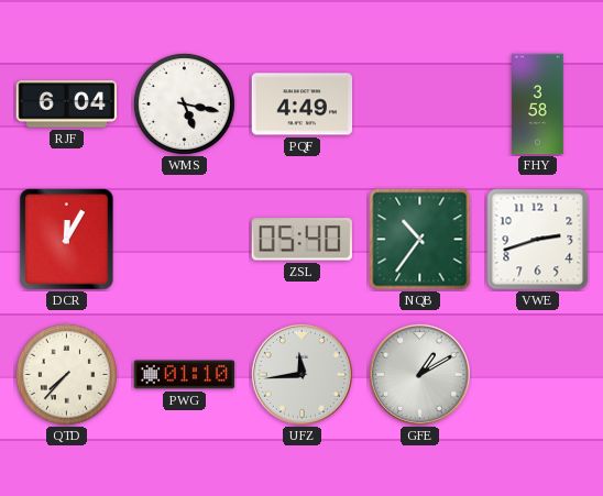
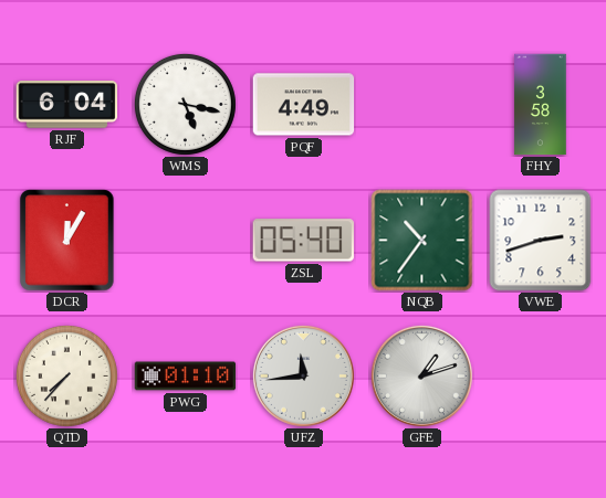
GFE: 1:10 -> 1:12
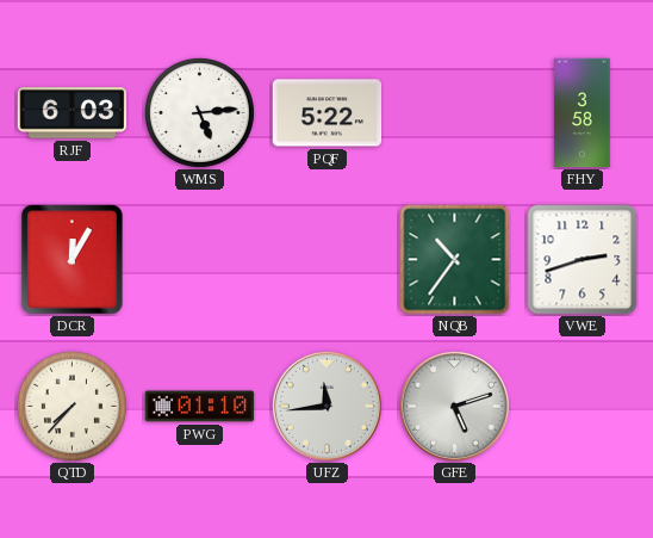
RJF: 6:04 -> 6:03
WMS: 5:17 -> 5:14
PQF: 4:49 -> 5:22
ZSL: 05:40 -> none
GFE: 1:12 -> 5:12
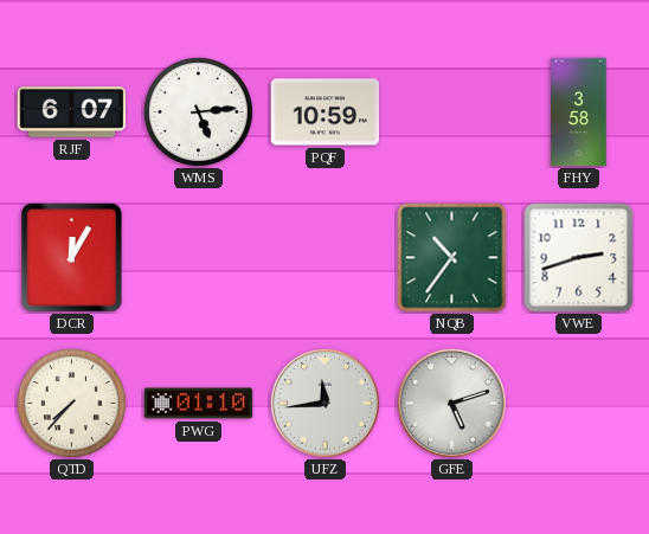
RJF: 6:03 -> 6:07
PQF: 5:22 -> 10:59
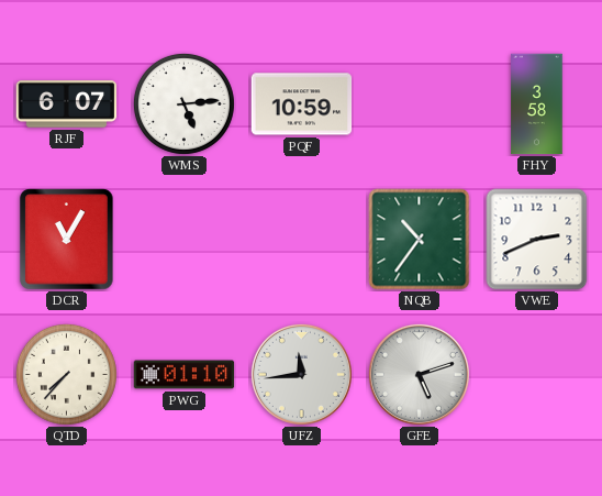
DCR: 12:05 -> 11:05
VWE: 2:42 -> 2:41
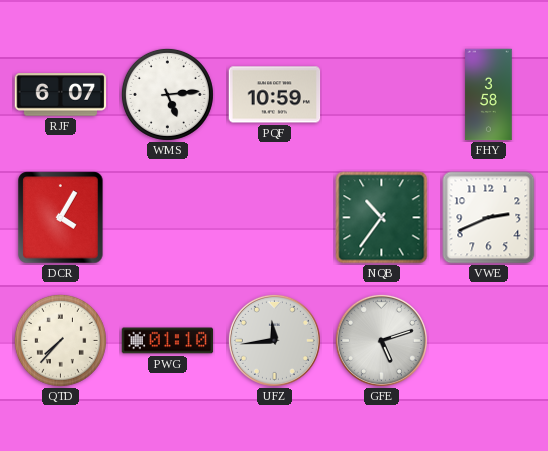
DCR: 11:05 -> 4:05
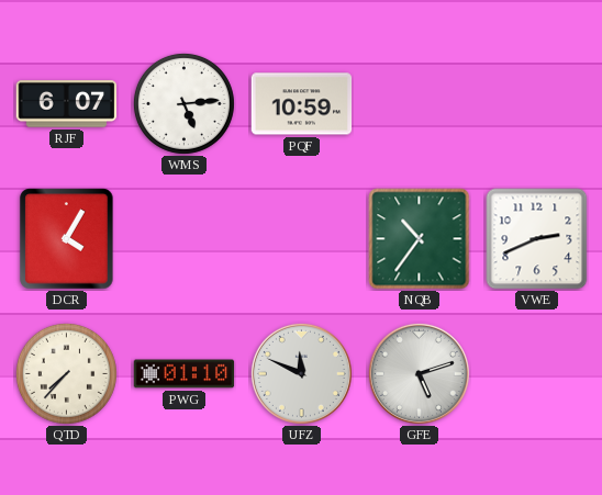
FHY: 3:58 -> none
UFZ: 11:44 -> 11:49
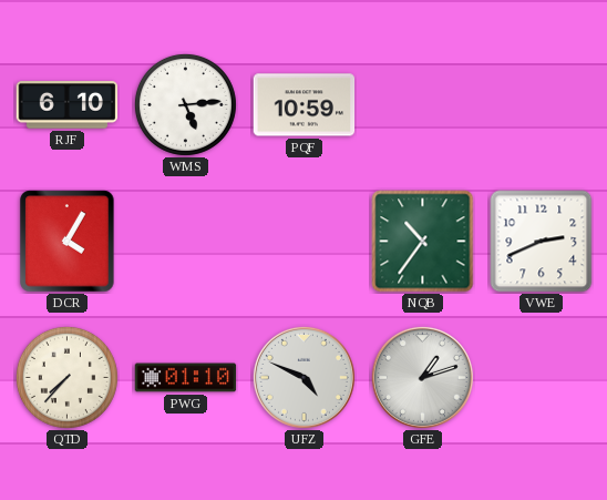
RJF: 6:07 -> 6:10
UFZ: 11:49 -> 4:49
GFE: 5:12 -> 1:12
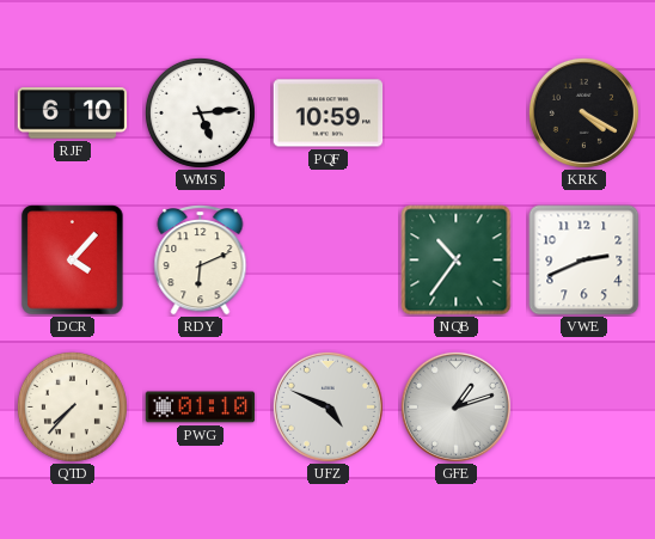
KRK: none -> 4:20
DCR: 4:05 -> 4:07
RDY: none -> 6:11
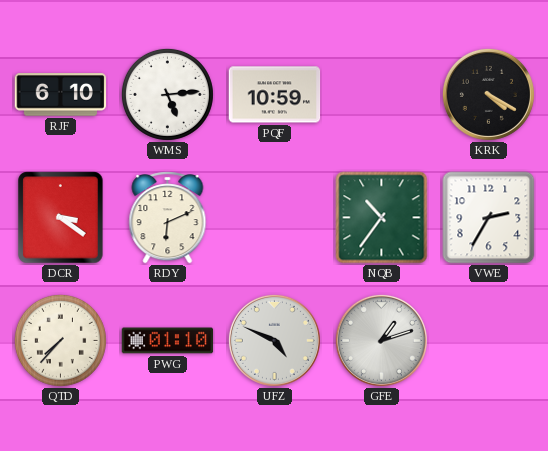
DCR: 4:07 -> 3:21
VWE: 2:41 -> 2:35
